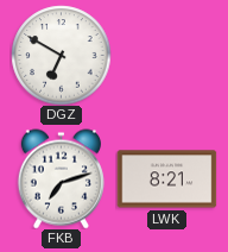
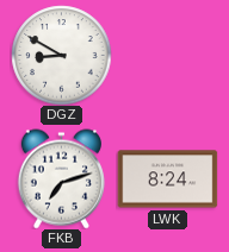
DGZ: 6:50 -> 8:50
LWK: 8:21 -> 8:24
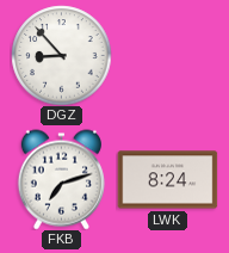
DGZ: 8:50 -> 8:53
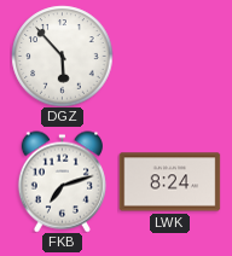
DGZ: 8:53 -> 5:53
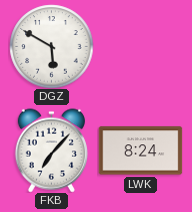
DGZ: 5:53 -> 5:50
FKB: 7:12 -> 7:07
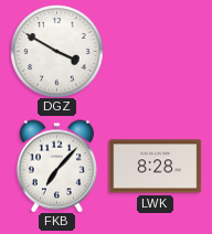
DGZ: 5:50 -> 3:50
LWK: 8:24 -> 8:28
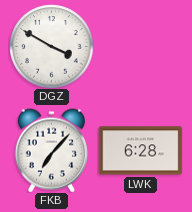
LWK: 8:28 -> 6:28
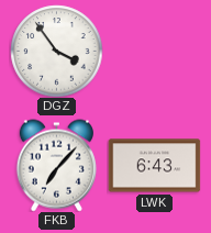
DGZ: 3:50 -> 3:54
LWK: 6:28 -> 6:43
